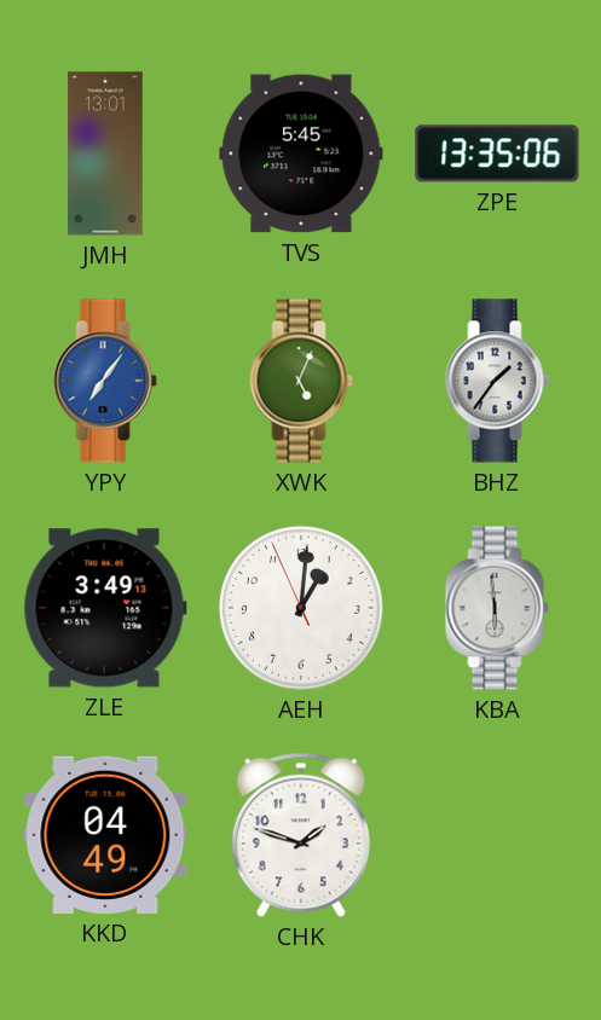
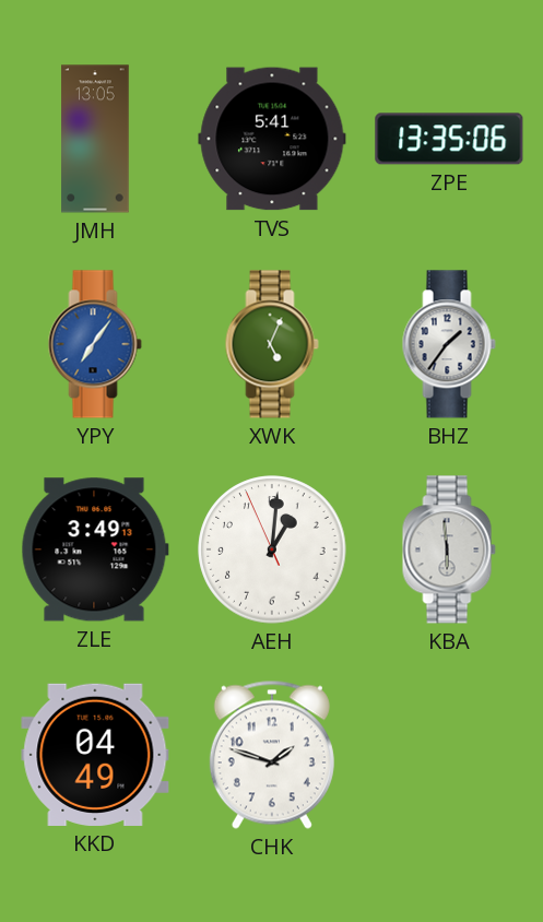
JMH: 13:01 -> 13:05
TVS: 5:45 -> 5:41
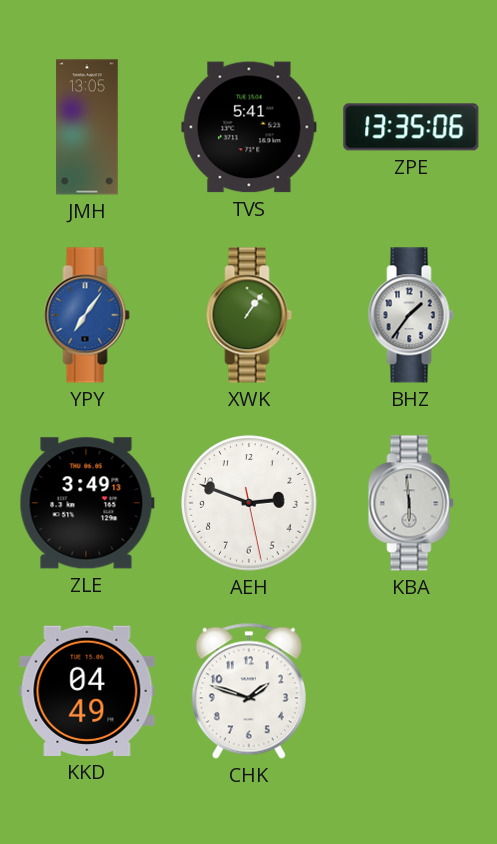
XWK: 5:04 -> 1:06
AEH: 1:00 -> 2:48
